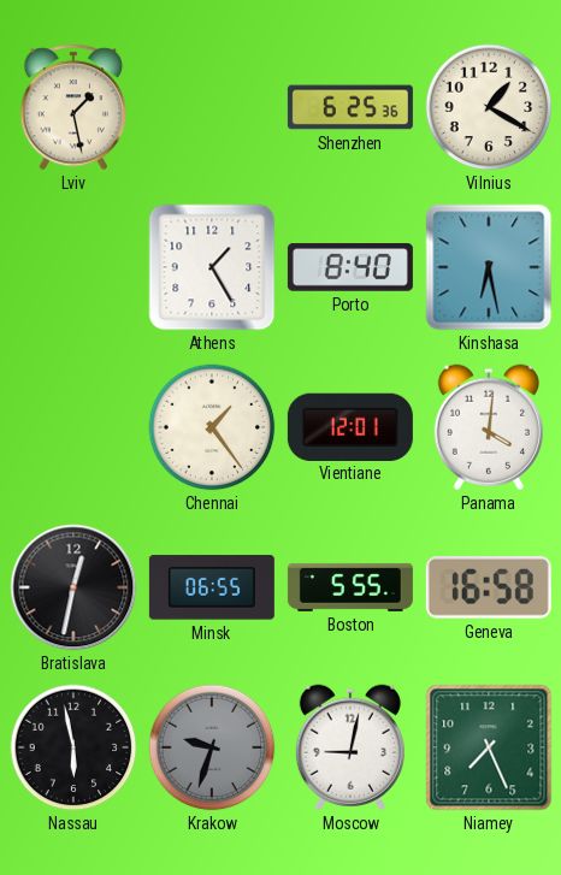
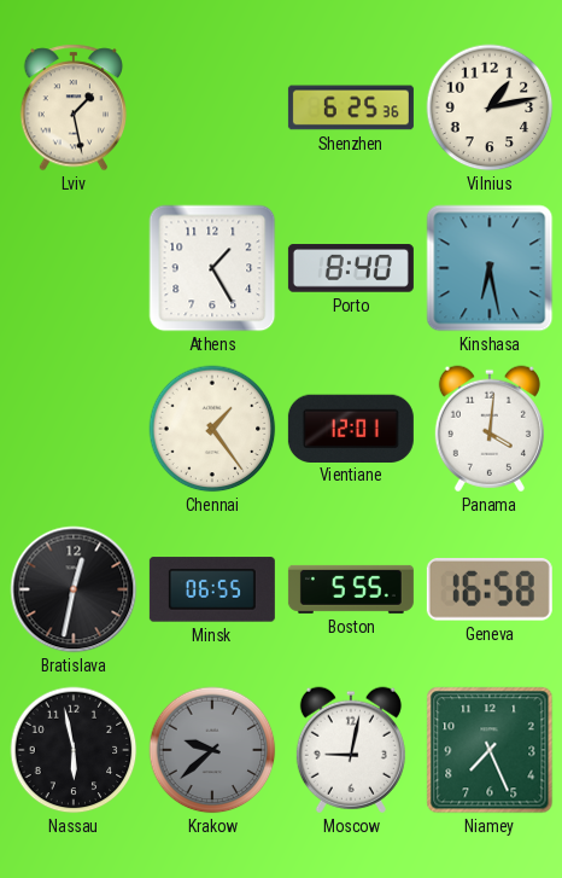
Vilnius: 1:20 -> 1:13
Krakow: 9:33 -> 9:38
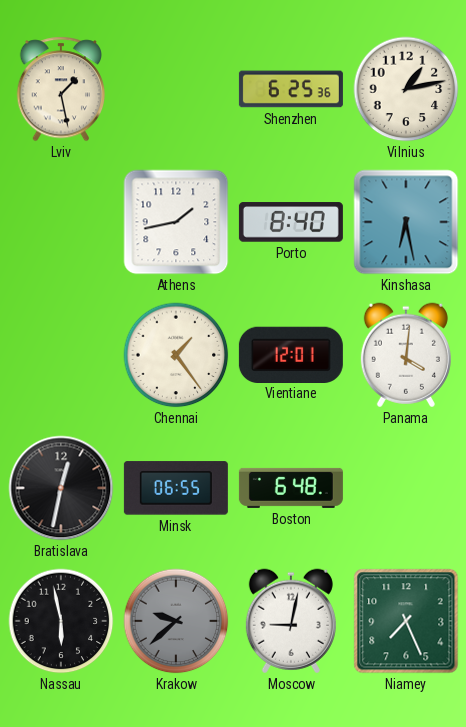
Athens: 1:25 -> 1:43
Boston: 5:55 -> 6:48
Geneva: 16:58 -> none
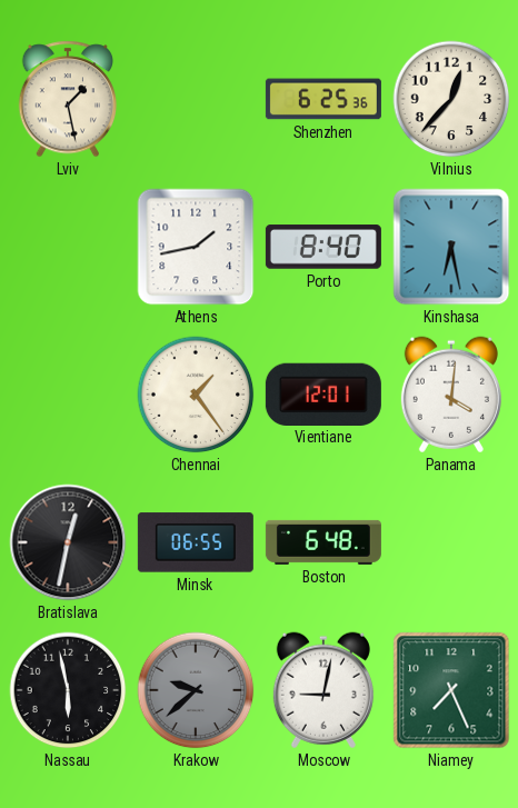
Vilnius: 1:13 -> 12:37
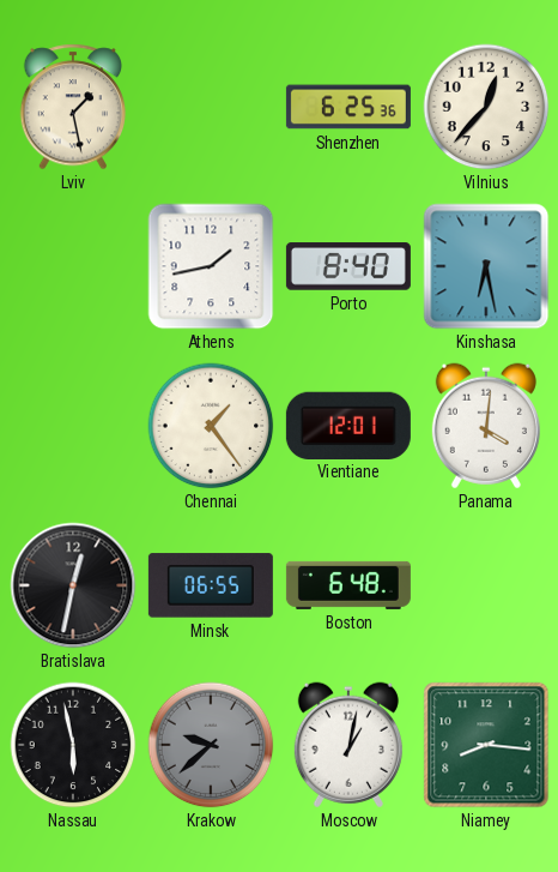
Moscow: 9:02 -> 1:02
Niamey: 7:26 -> 8:16
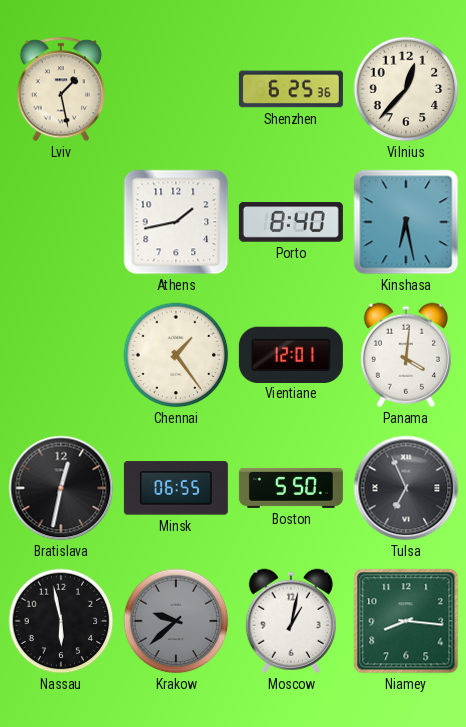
Boston: 6:48 -> 5:50
Tulsa: none -> 6:56
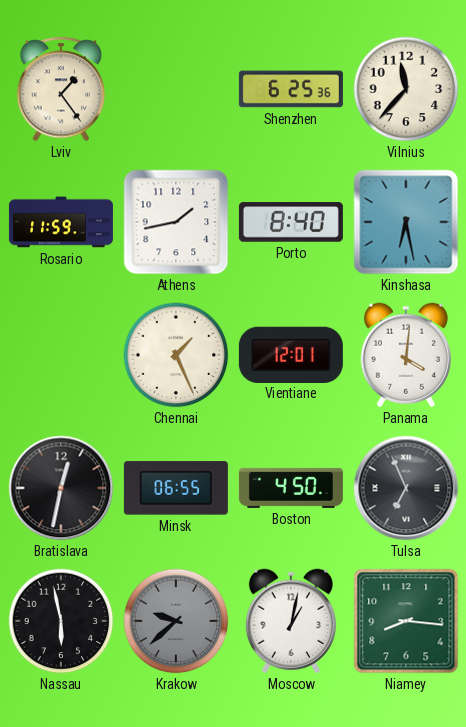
Lviv: 1:28 -> 1:24
Vilnius: 12:37 -> 11:37
Rosario: none -> 11:59
Chennai: 1:24 -> 1:26
Boston: 5:50 -> 4:50
